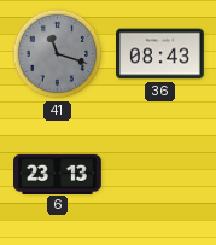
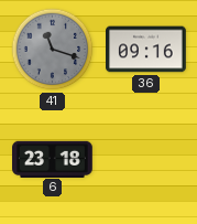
36: 08:43 -> 09:16
6: 23:13 -> 23:18
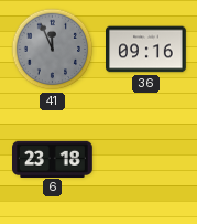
41: 11:18 -> 11:56
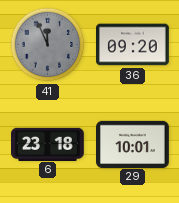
36: 09:16 -> 09:20
29: none -> 10:01
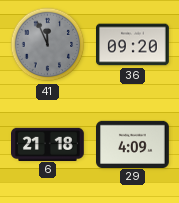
6: 23:18 -> 21:18
29: 10:01 -> 4:09
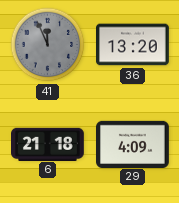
36: 09:20 -> 13:20
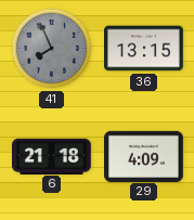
41: 11:56 -> 7:56
36: 13:20 -> 13:15
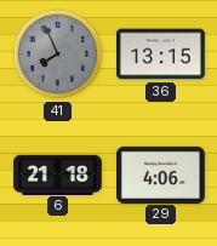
29: 4:09 -> 4:06
